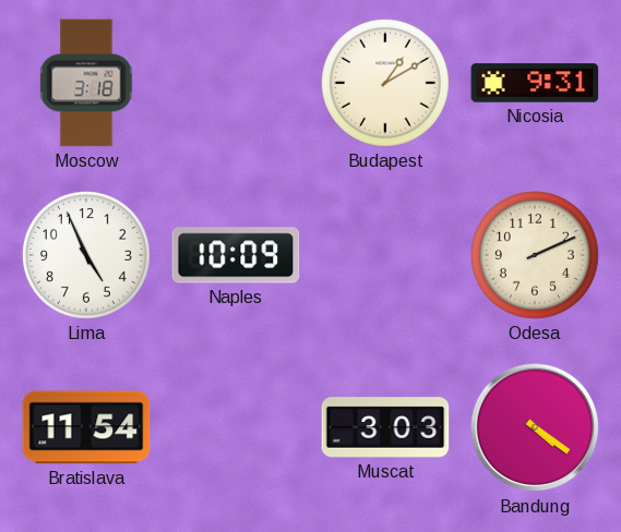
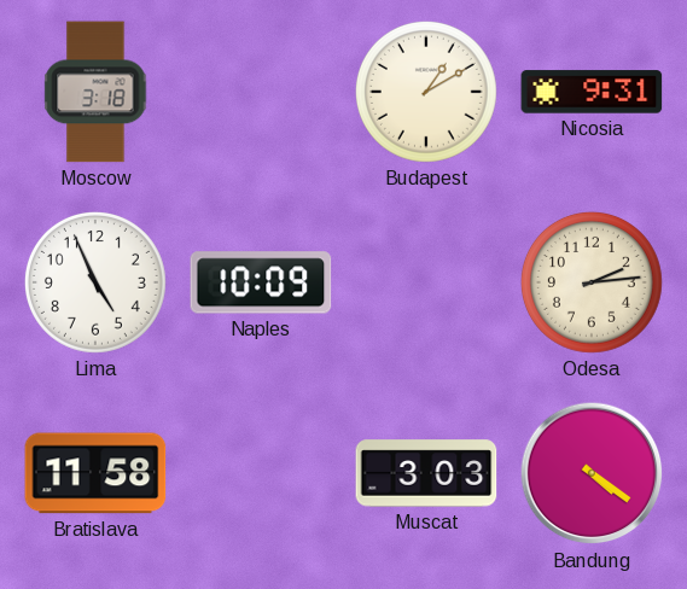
Odesa: 2:11 -> 2:14
Bratislava: 11:54 -> 11:58
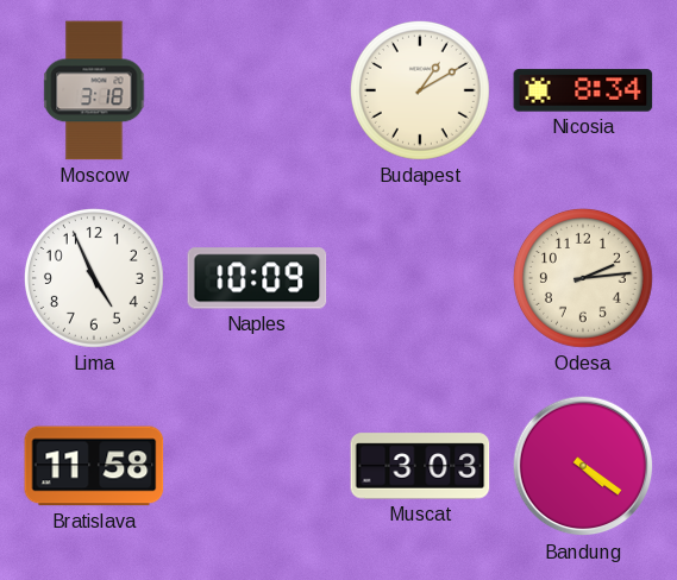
Nicosia: 9:31 -> 8:34
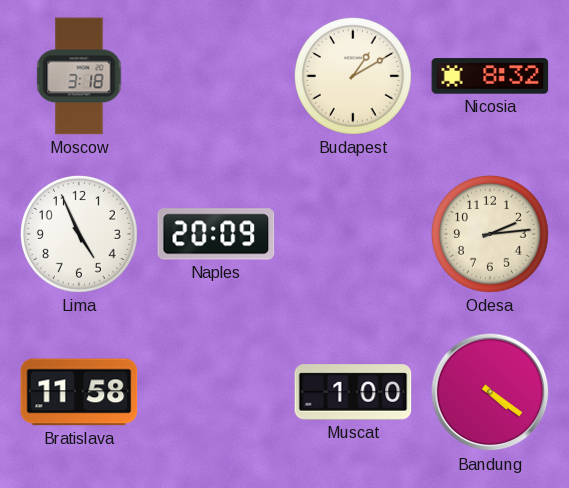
Nicosia: 8:34 -> 8:32
Naples: 10:09 -> 20:09
Muscat: 3:03 -> 1:00
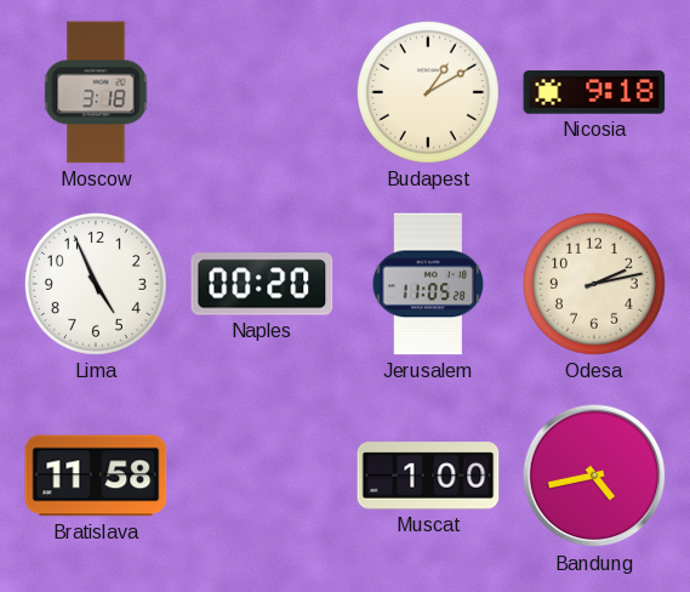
Nicosia: 8:32 -> 9:18
Naples: 20:09 -> 00:20
Jerusalem: none -> 11:05
Odesa: 2:14 -> 2:13
Bandung: 4:21 -> 4:43
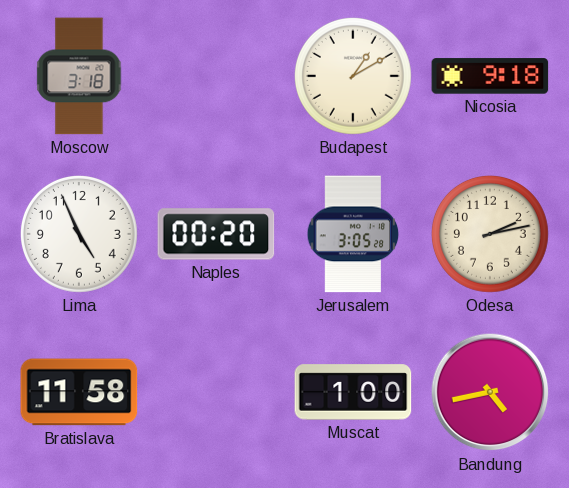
Jerusalem: 11:05 -> 3:05
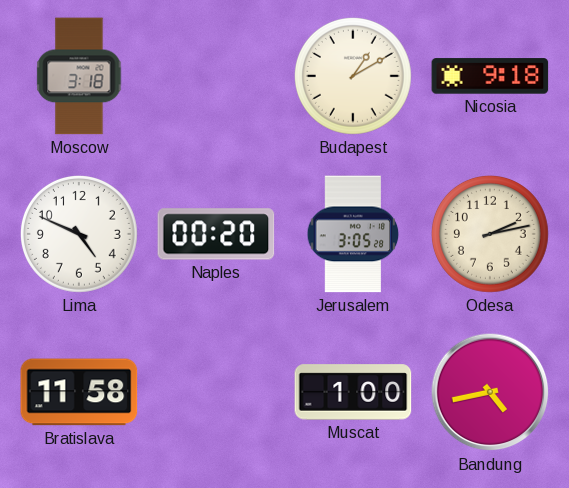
Lima: 4:56 -> 4:49
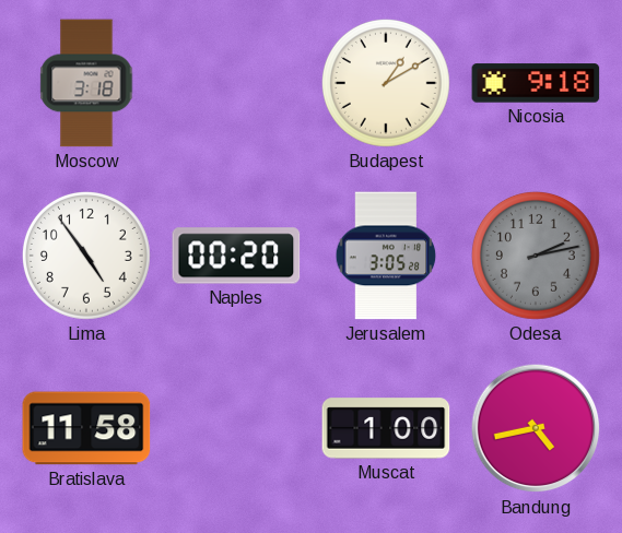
Lima: 4:49 -> 4:54
Odesa dial: cream -> grey
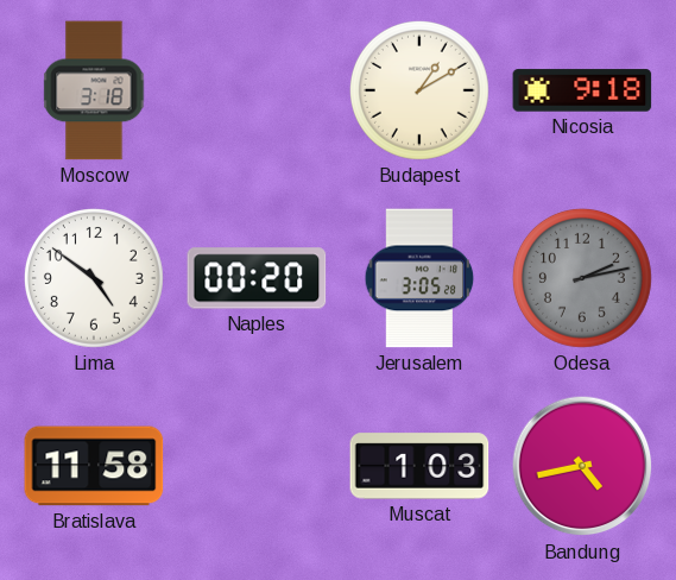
Lima: 4:54 -> 4:51
Muscat: 1:00 -> 1:03
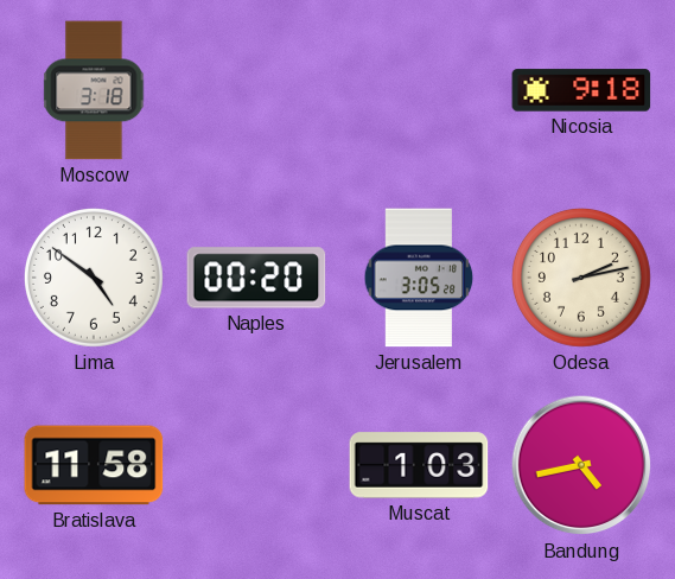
Budapest: 1:10 -> none
Odesa dial: grey -> cream
